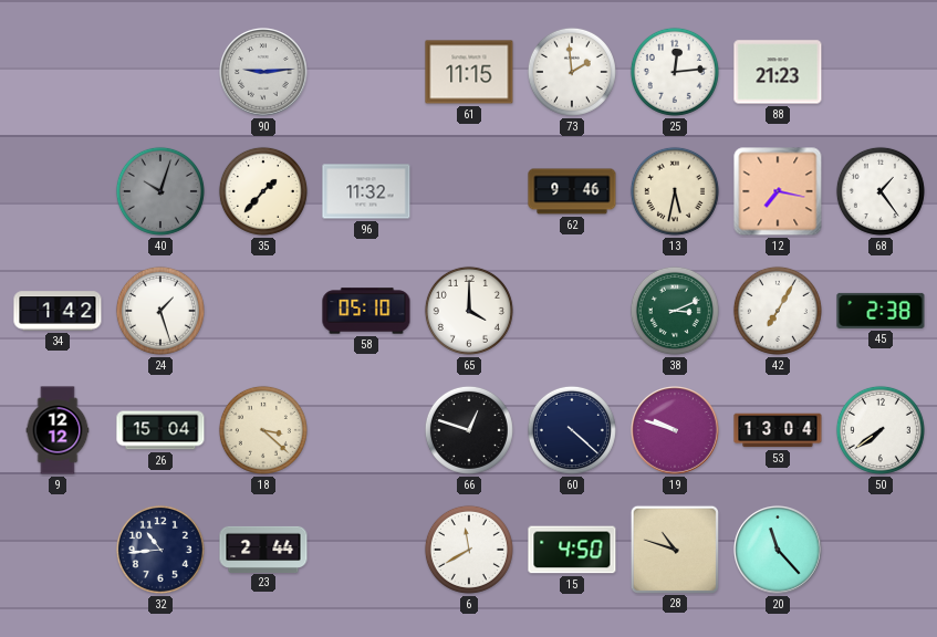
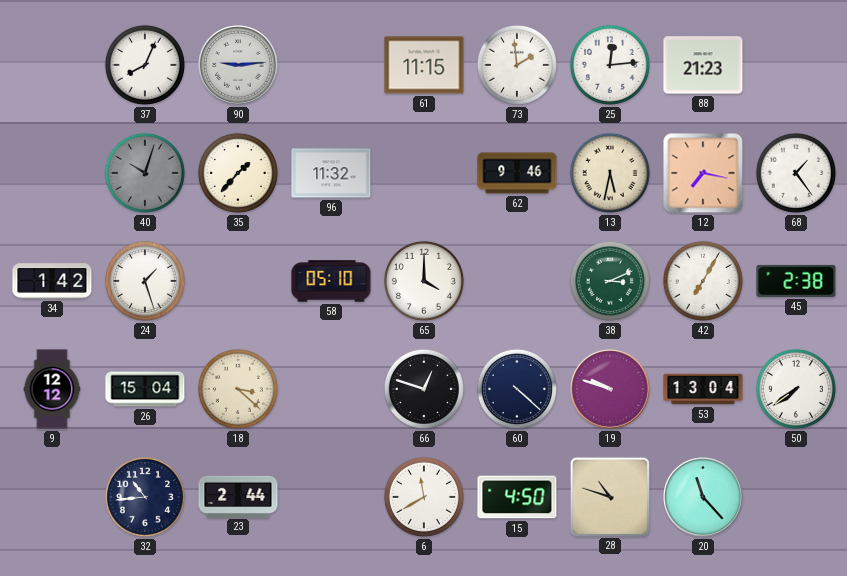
37: none -> 8:04
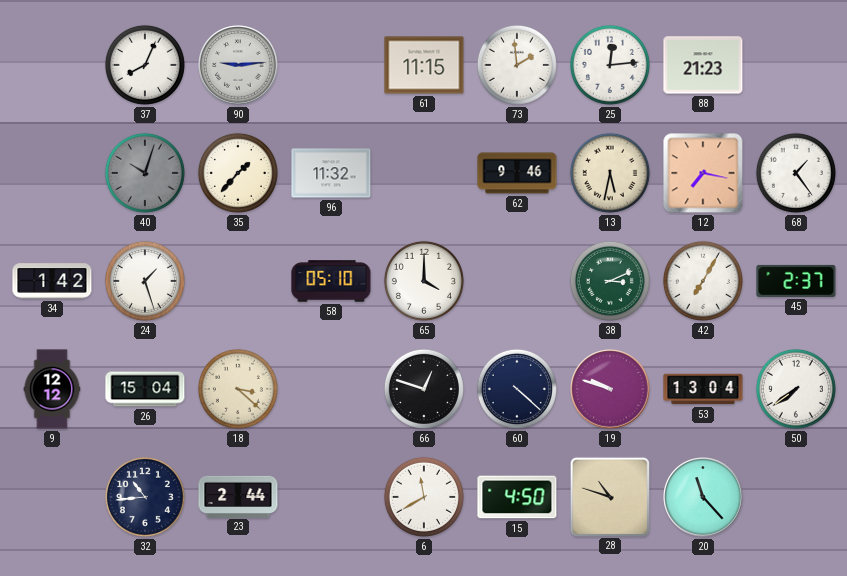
45: 2:38 -> 2:37
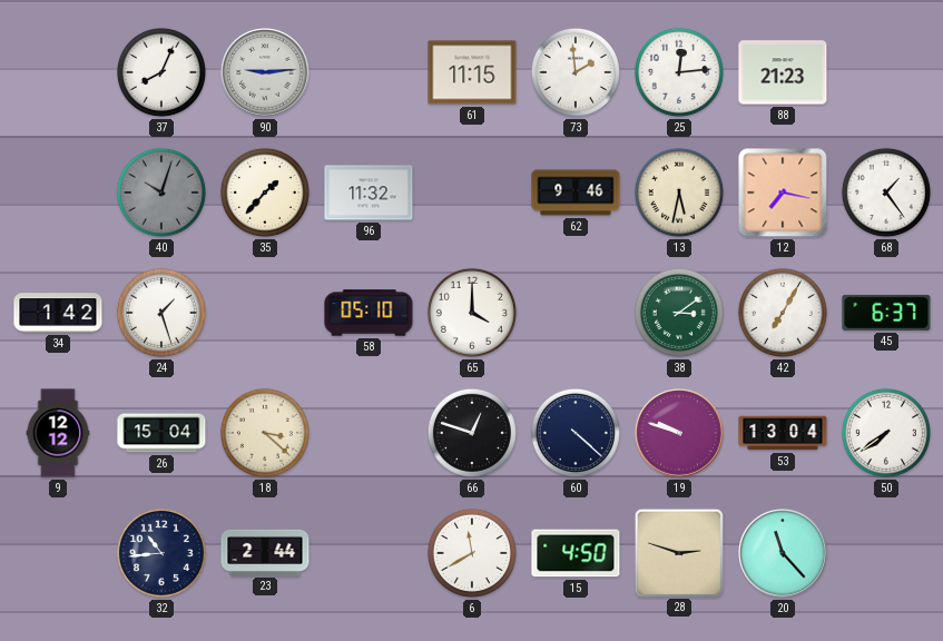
38: 3:11 -> 3:09
45: 2:37 -> 6:37
28: 10:48 -> 2:48
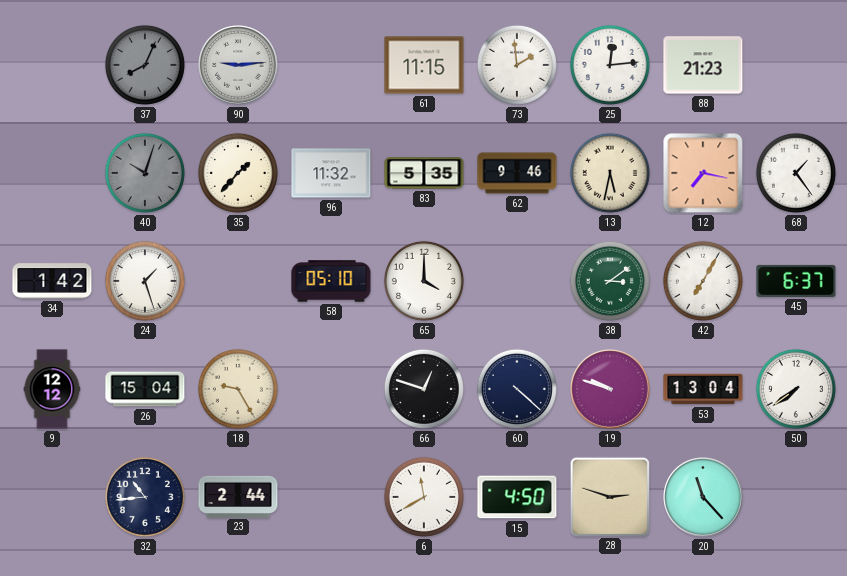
37 dial: white -> grey
83: none -> 5:35
18: 3:22 -> 9:25
